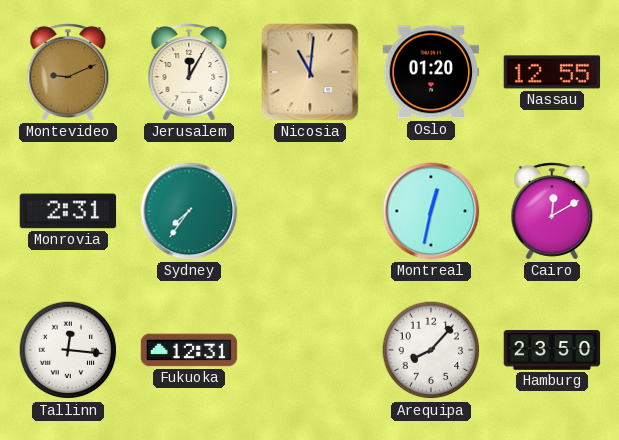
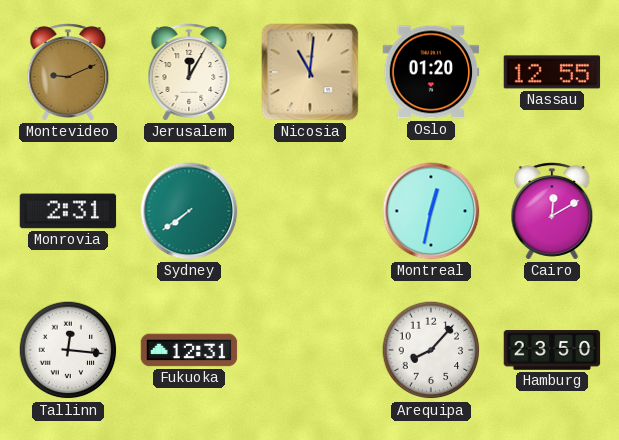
Sydney: 7:36 -> 7:39
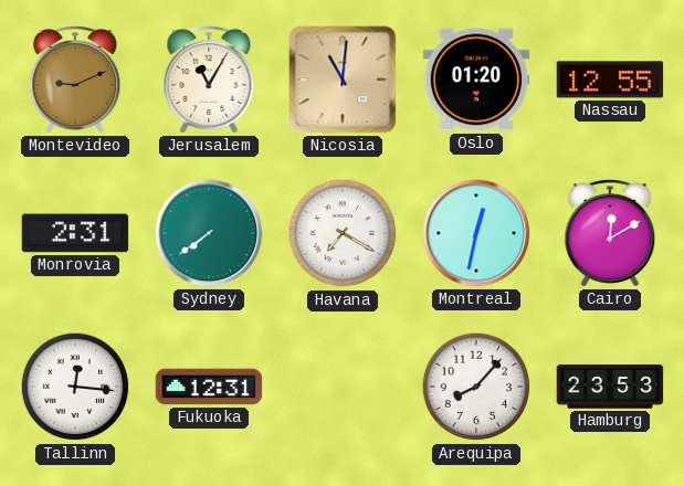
Jerusalem: 12:05 -> 11:05
Havana: none -> 7:20
Hamburg: 23:50 -> 23:53
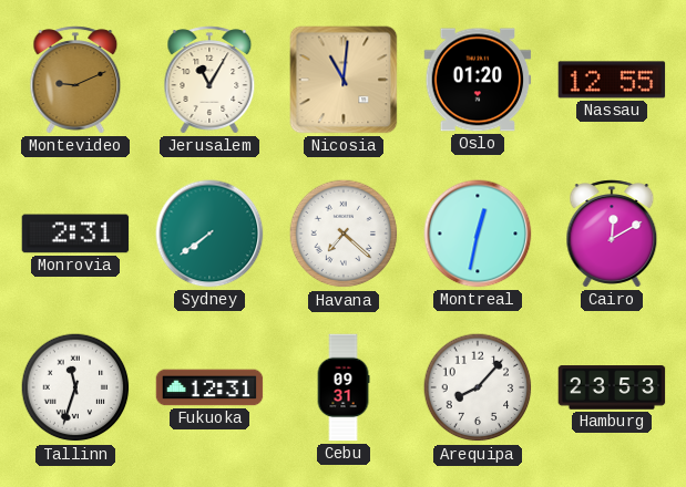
Havana: 7:20 -> 7:22
Tallinn: 12:16 -> 11:33
Cebu: none -> 09:31
